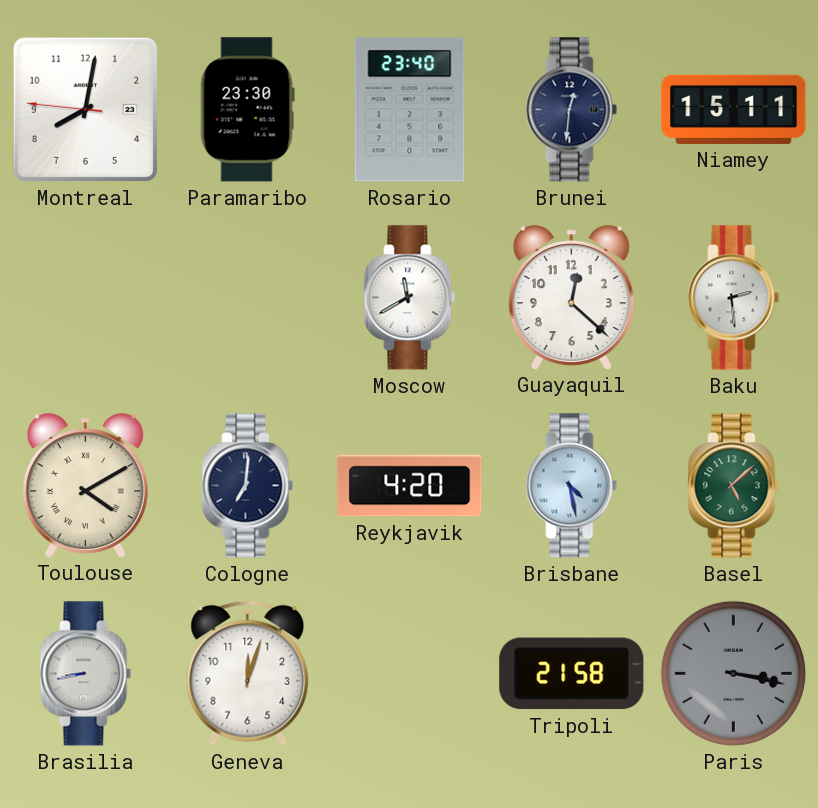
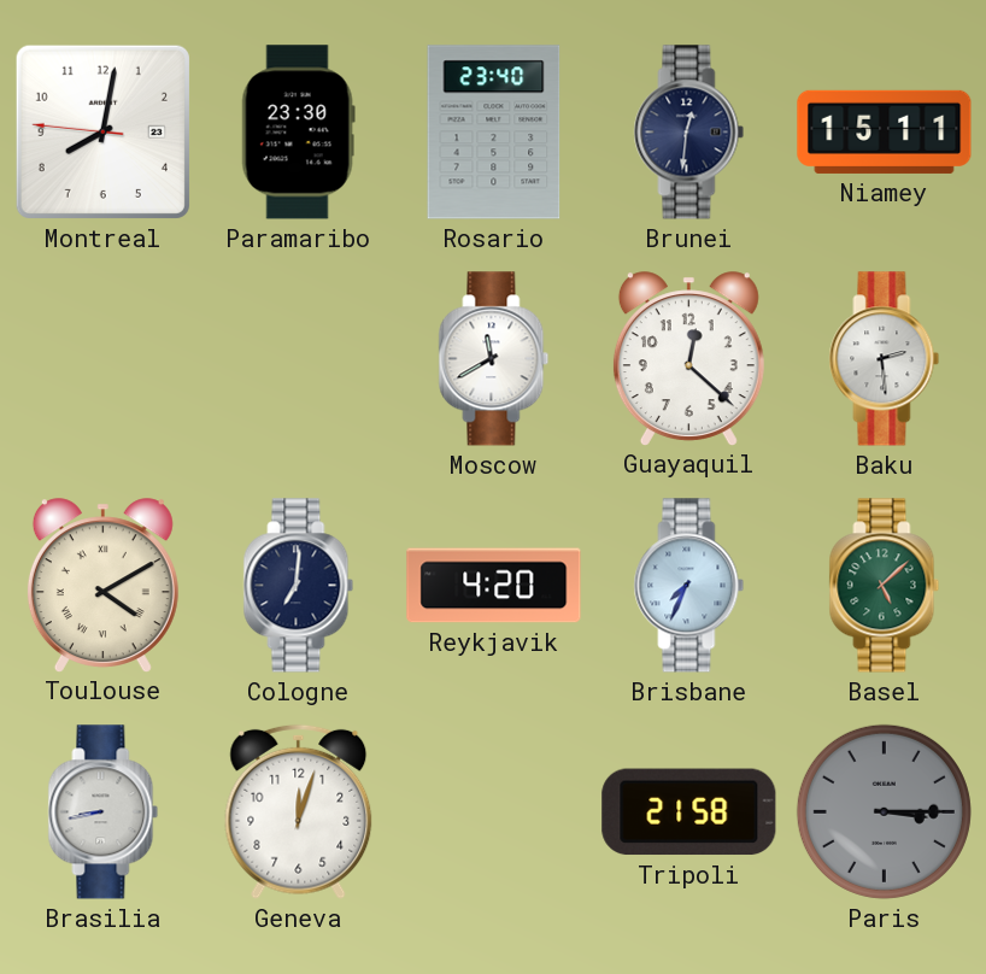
Brisbane: 4:28 -> 7:34
Paris: 3:17 -> 3:15
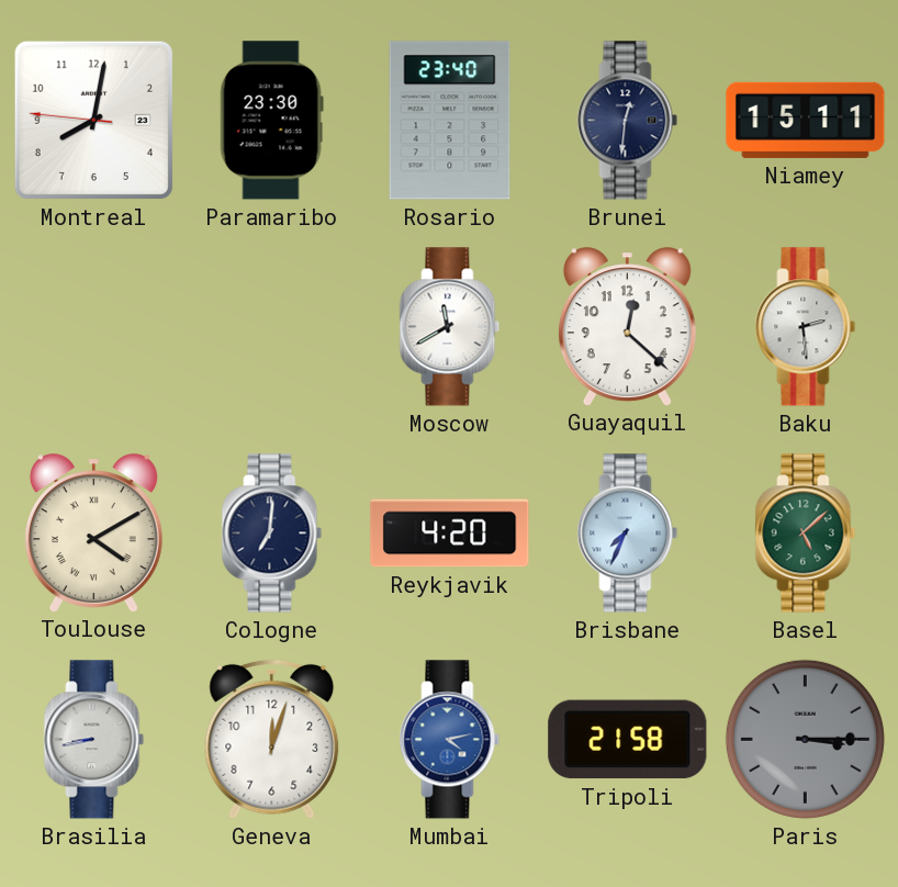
Mumbai: none -> 4:13
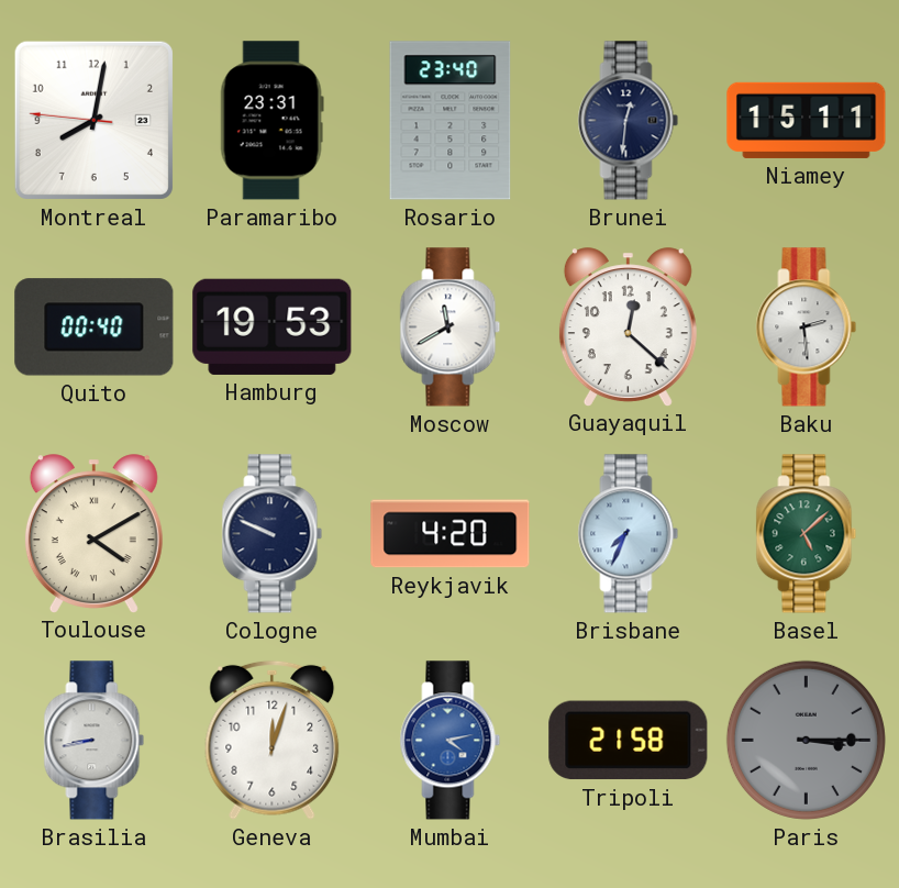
Paramaribo: 23:30 -> 23:31
Quito: none -> 00:40
Hamburg: none -> 19:53
Cologne: 7:01 -> 9:49
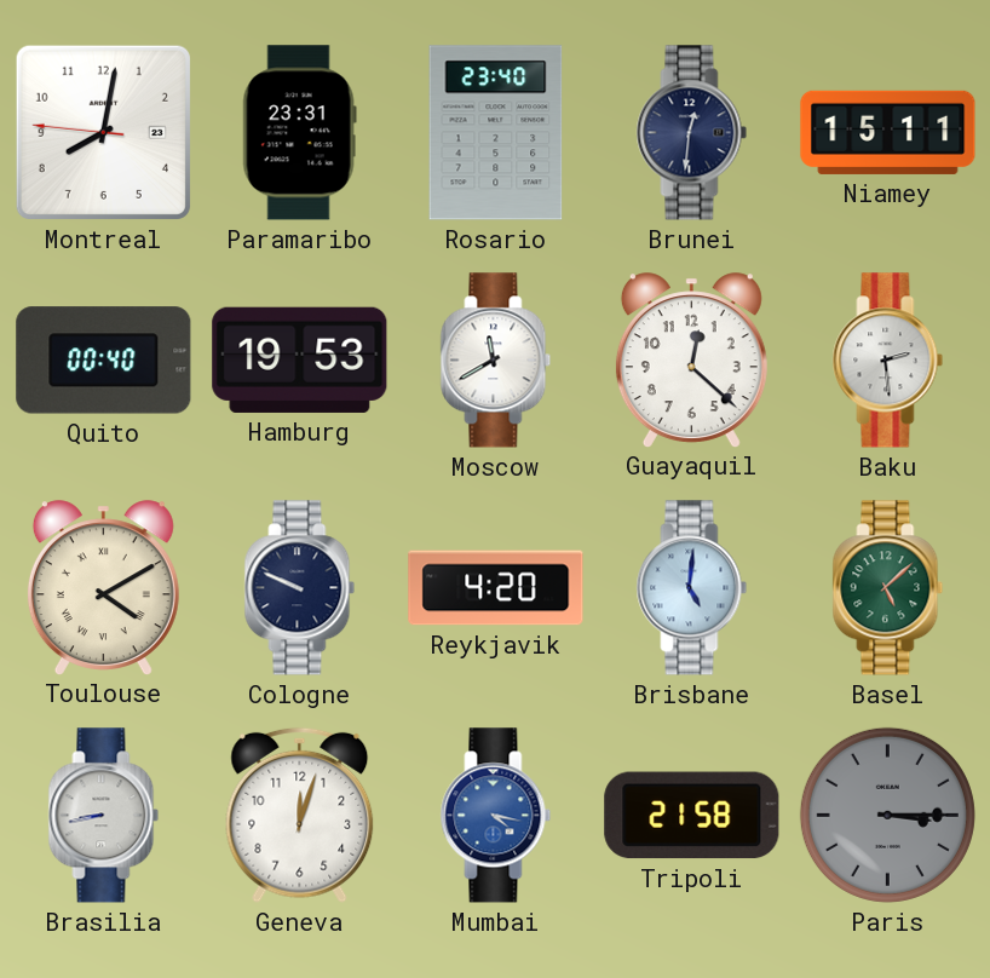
Brisbane: 7:34 -> 5:01
Mumbai: 4:13 -> 4:17
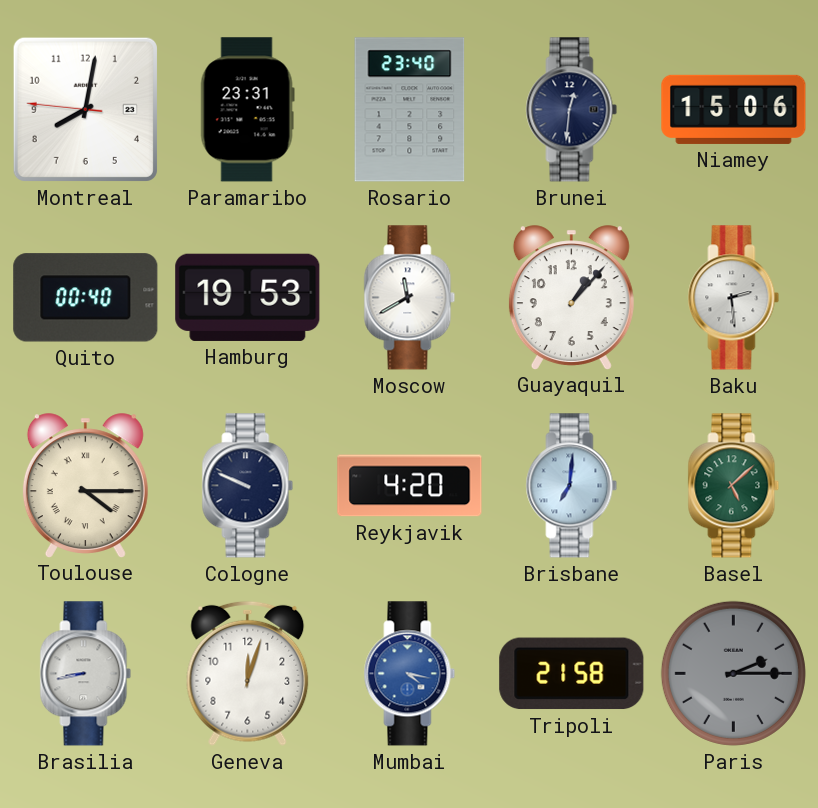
Niamey: 15:11 -> 15:06
Guayaquil: 12:22 -> 1:07
Toulouse: 4:10 -> 4:15
Brisbane: 5:01 -> 7:01
Paris: 3:15 -> 2:15
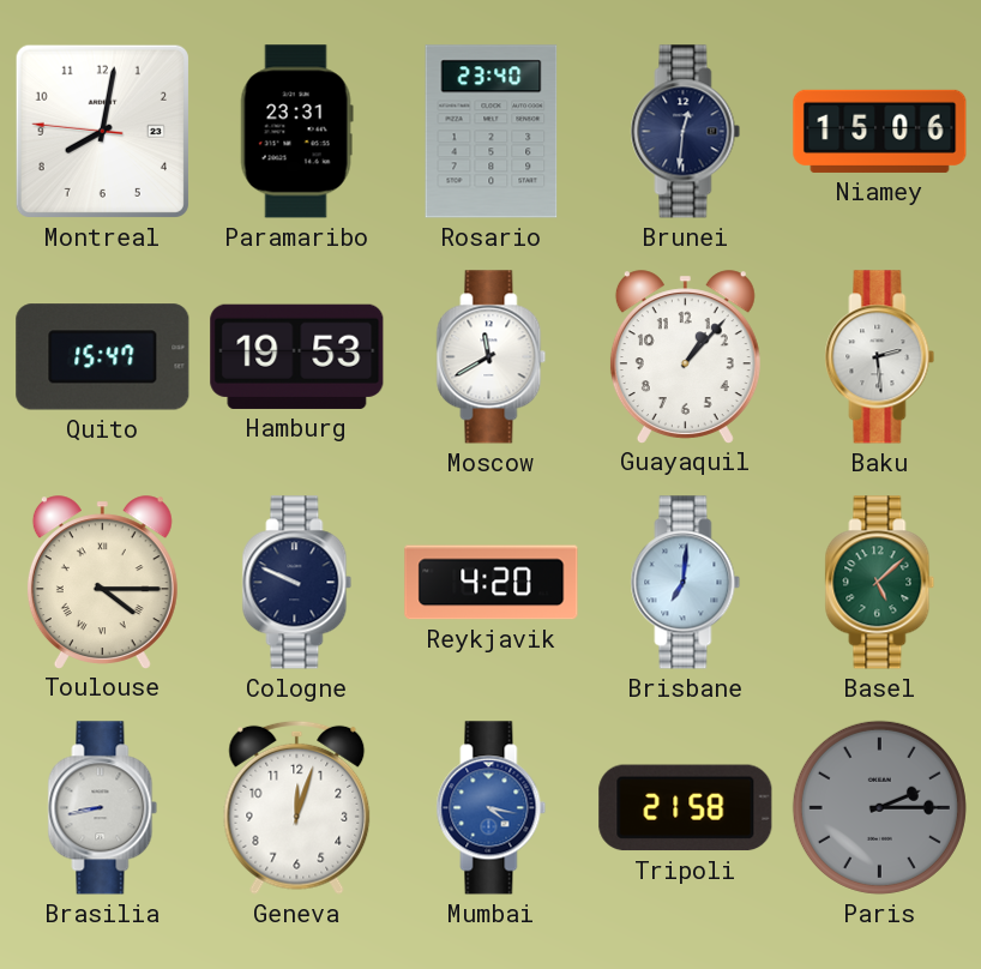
Quito: 00:40 -> 15:47
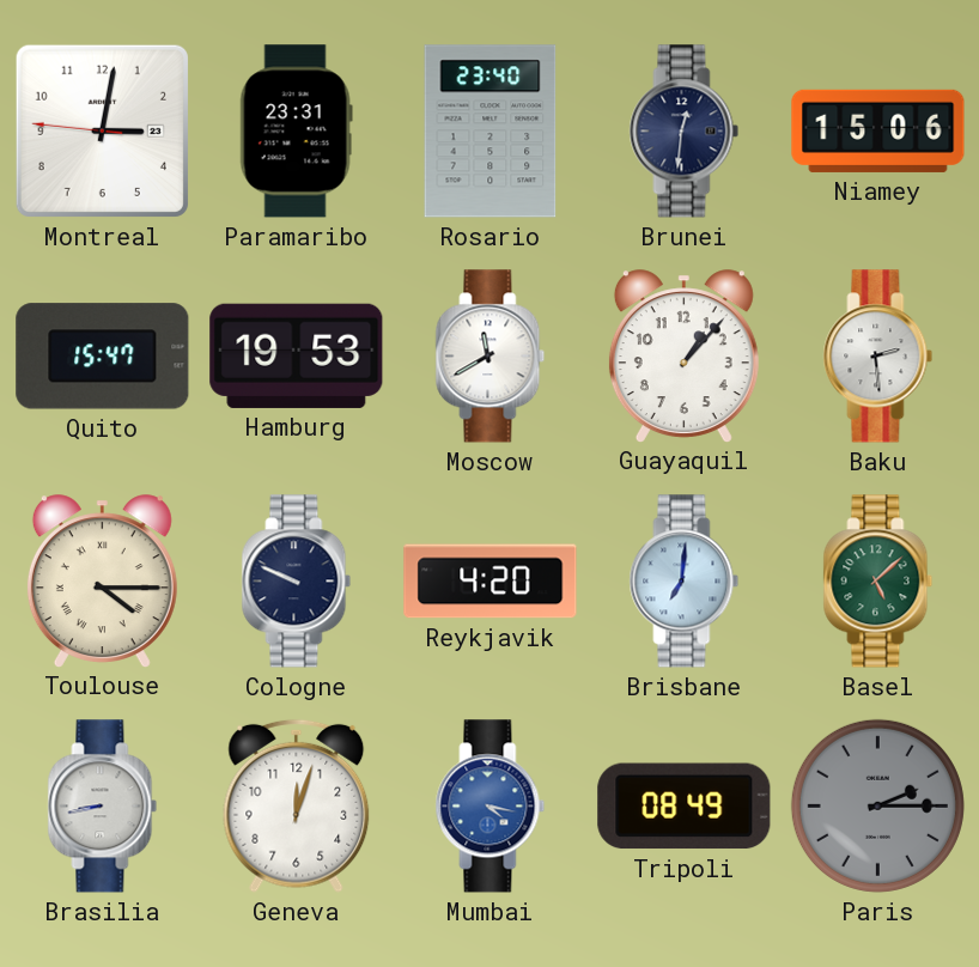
Montreal: 8:01 -> 3:01
Tripoli: 21:58 -> 08:49
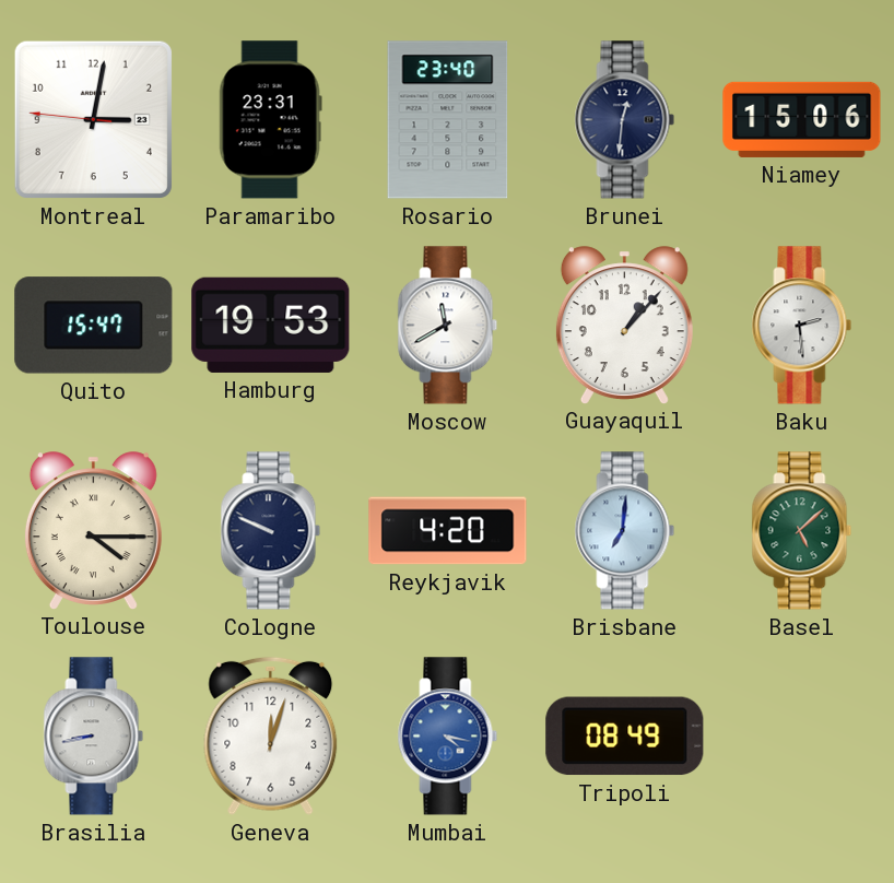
Paris: 2:15 -> none
